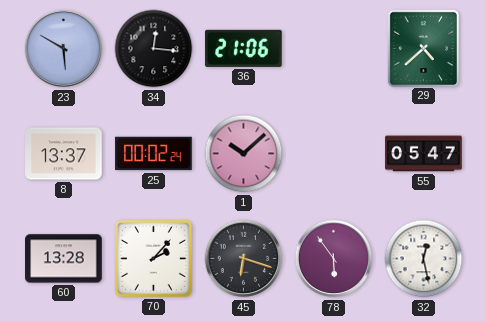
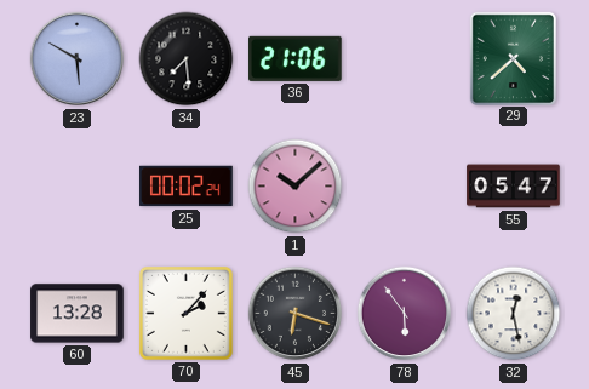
34: 12:16 -> 7:29
8: 13:37 -> none
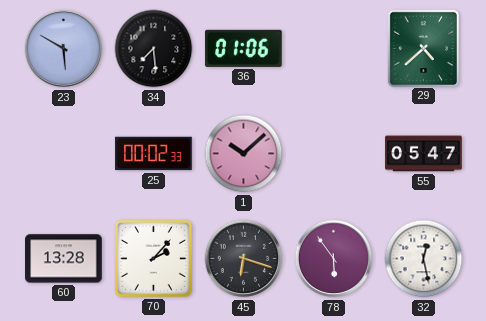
36: 21:06 -> 01:06
25: 00:02:24 -> 00:02:33
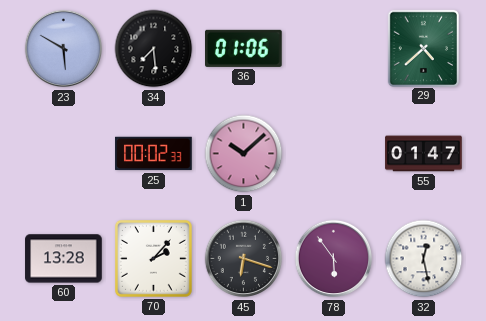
55: 05:47 -> 01:47
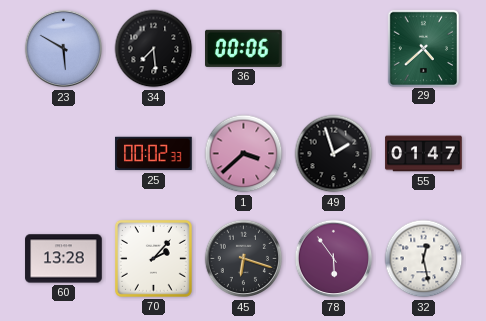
36: 01:06 -> 00:06
1: 10:08 -> 3:38
49: none -> 1:57
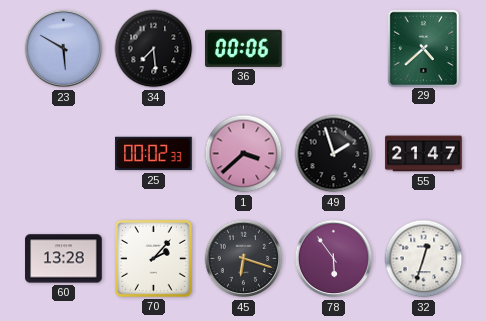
55: 01:47 -> 21:47
32: 12:28 -> 12:33
